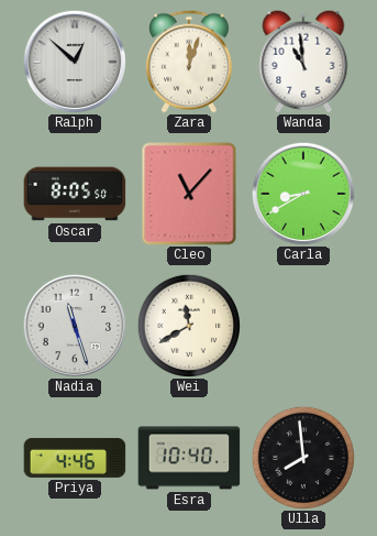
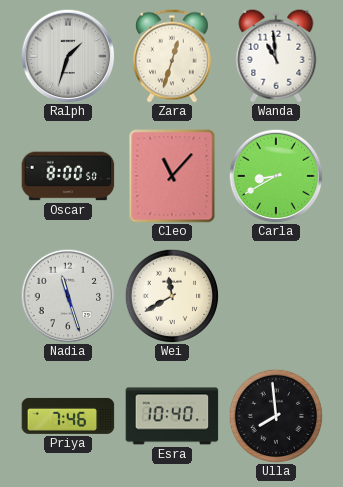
Ralph: 12:52 -> 1:33
Zara: 12:03 -> 12:33
Oscar: 8:05 -> 8:00
Priya: 4:46 -> 7:46
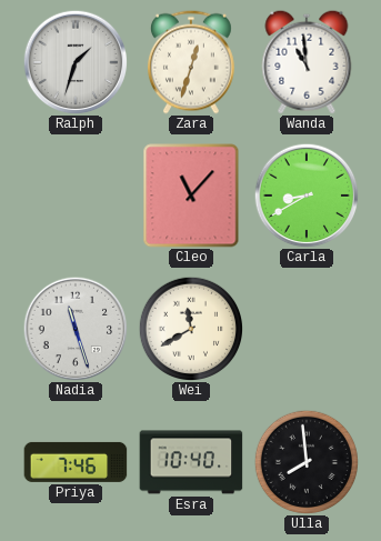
Oscar: 8:00 -> none
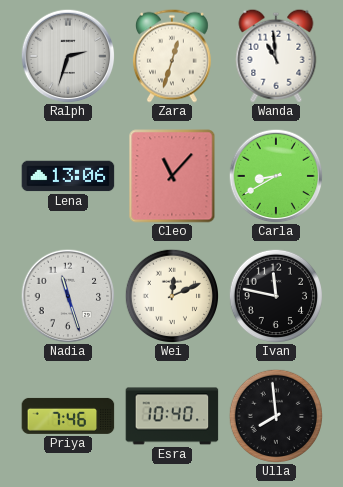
Ralph: 1:33 -> 2:33
Lena: none -> 13:06
Wei: 11:40 -> 12:11
Ivan: none -> 11:47
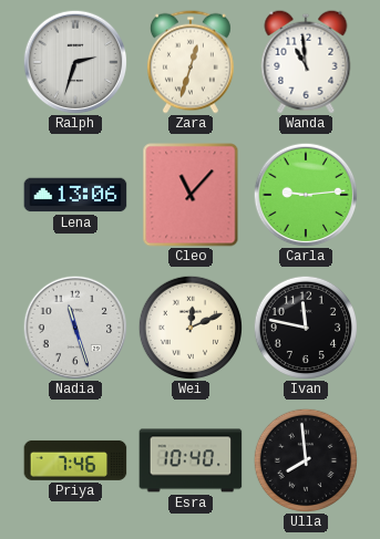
Carla: 8:40 -> 9:14
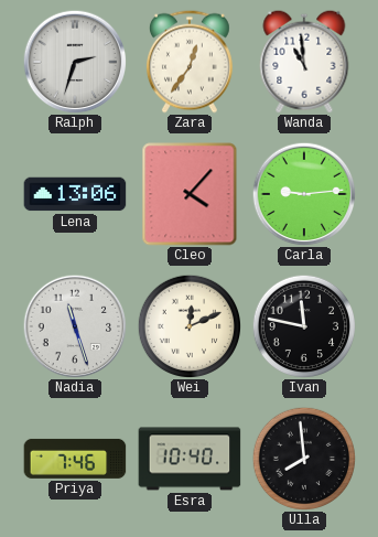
Zara: 12:33 -> 12:36
Cleo: 11:07 -> 4:07
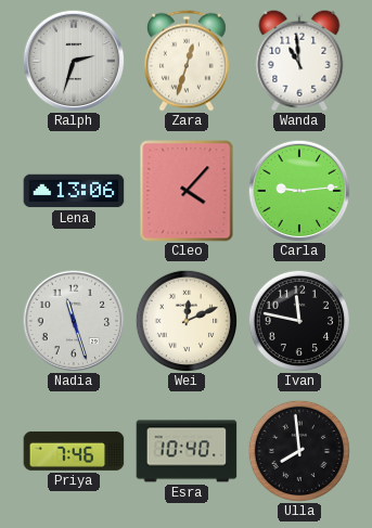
Zara: 12:36 -> 12:33
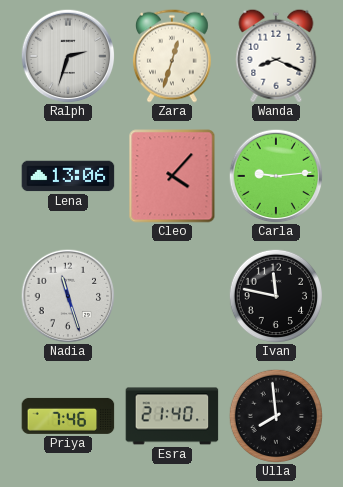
Wanda: 10:59 -> 8:19
Wei: 12:11 -> none
Esra: 10:40 -> 21:40
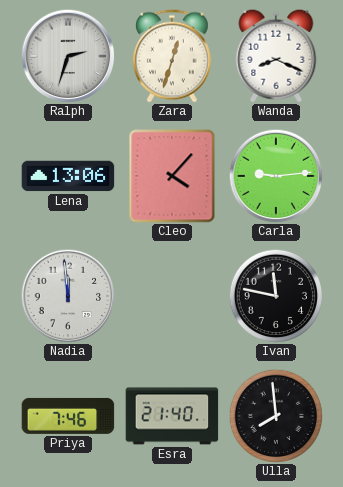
Nadia: 11:27 -> 11:59
